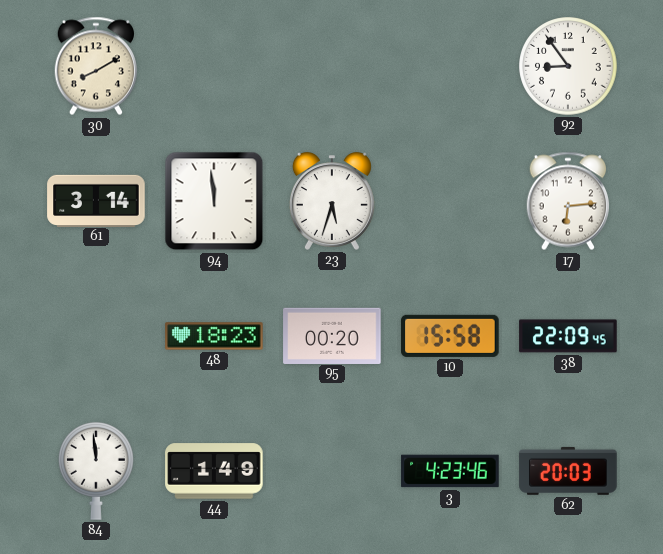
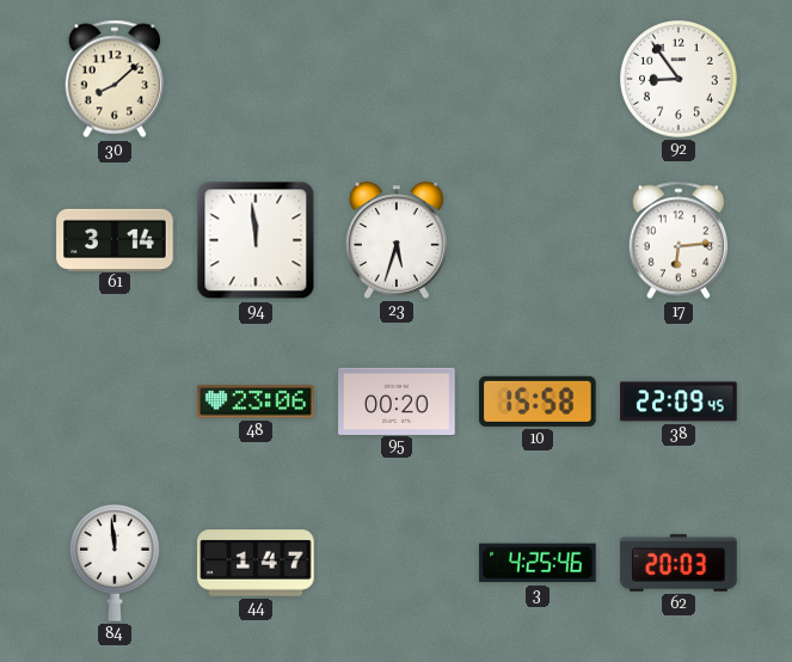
30: 8:10 -> 8:08
48: 18:23 -> 23:06
44: 1:49 -> 1:47
3: 4:23 -> 4:25
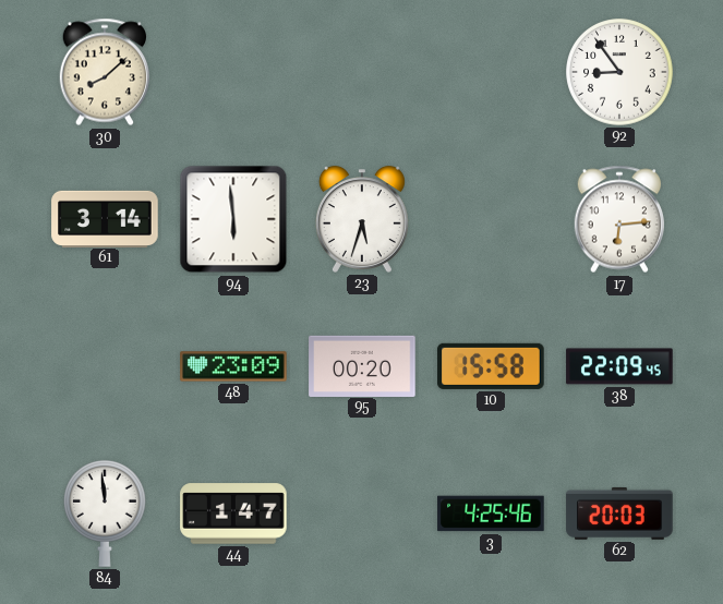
94: 11:59 -> 5:59
48: 23:06 -> 23:09
